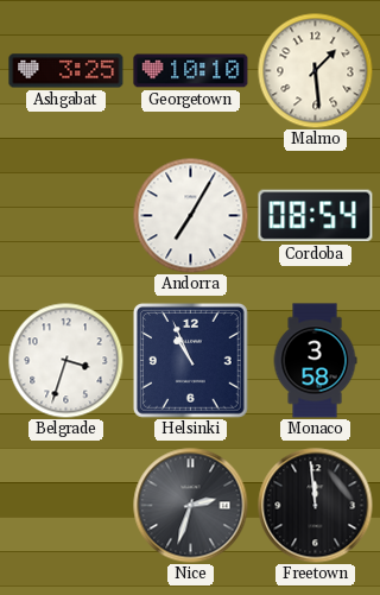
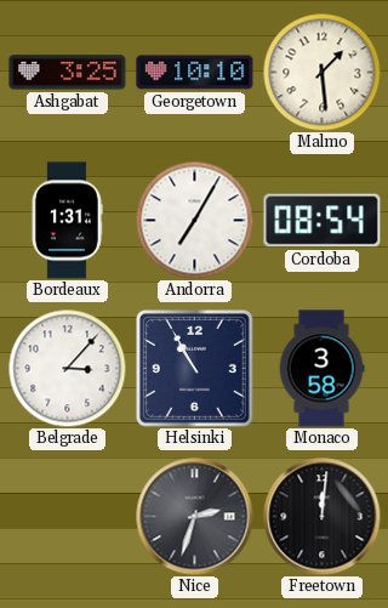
Bordeaux: none -> 1:31
Belgrade: 3:33 -> 3:07
Helsinki: 10:56 -> 10:55
Freetown: 11:59 -> 12:01
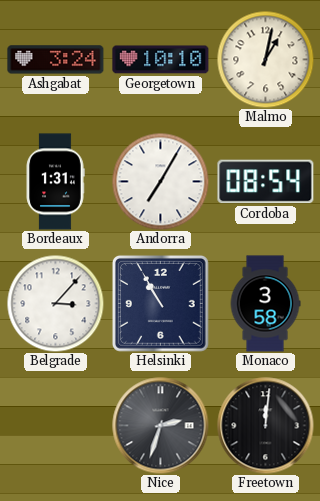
Ashgabat: 3:25 -> 3:24
Malmo: 1:29 -> 1:02
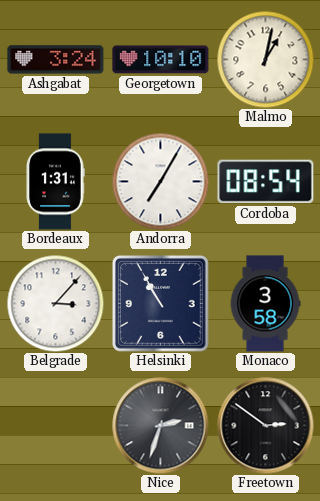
Freetown: 12:01 -> 2:51
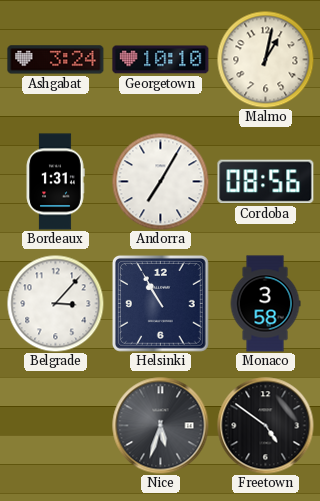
Cordoba: 08:54 -> 08:56
Nice: 2:33 -> 5:33
Freetown: 2:51 -> 4:51
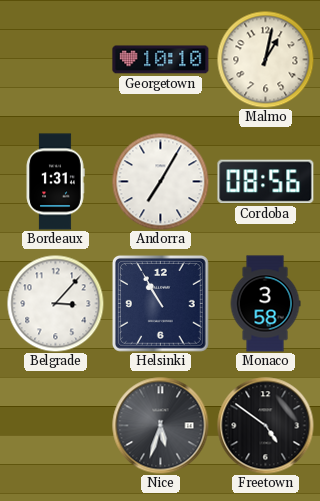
Ashgabat: 3:24 -> none
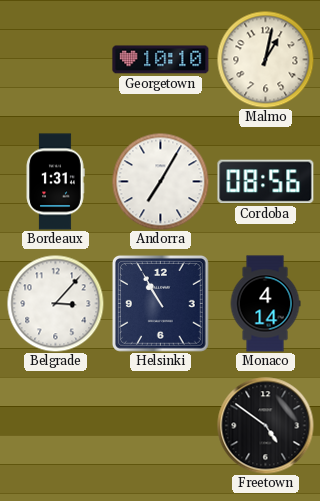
Monaco: 3:58 -> 4:14
Nice: 5:33 -> none
